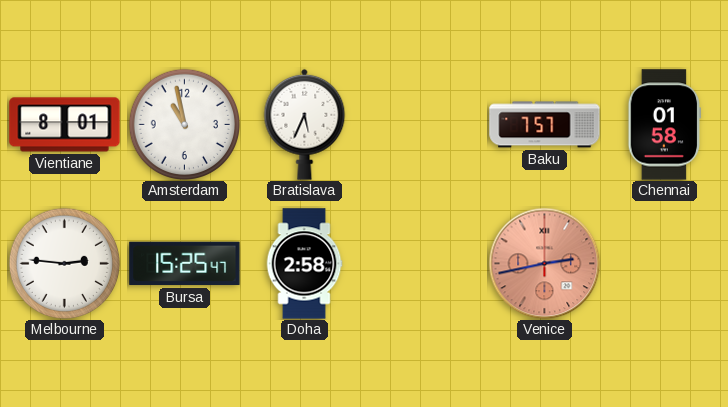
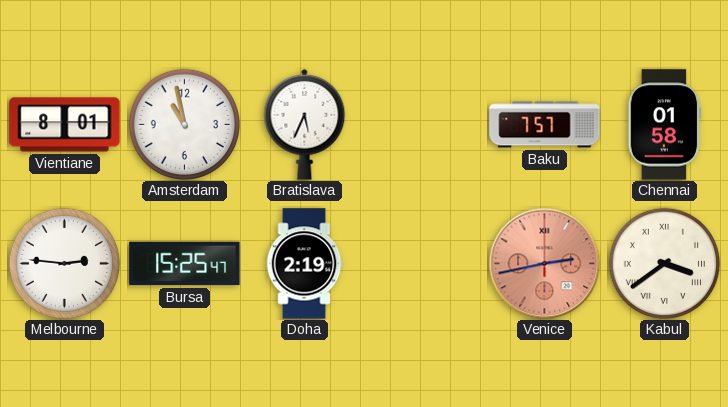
Doha: 2:58 -> 2:19
Kabul: none -> 3:39
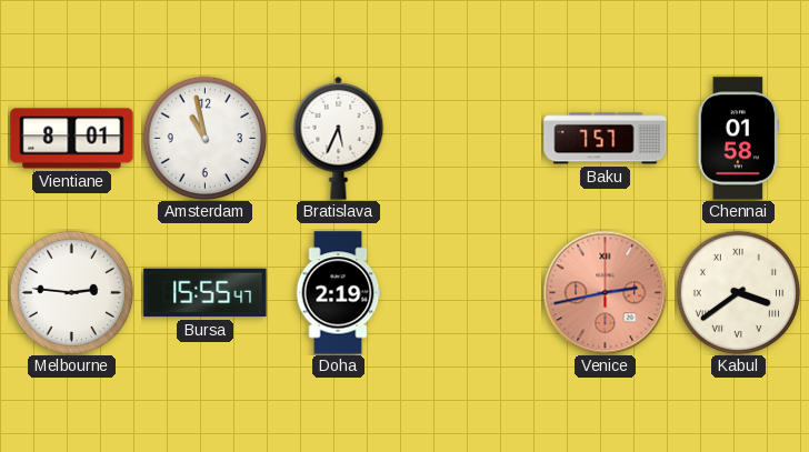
Bursa: 15:25 -> 15:55
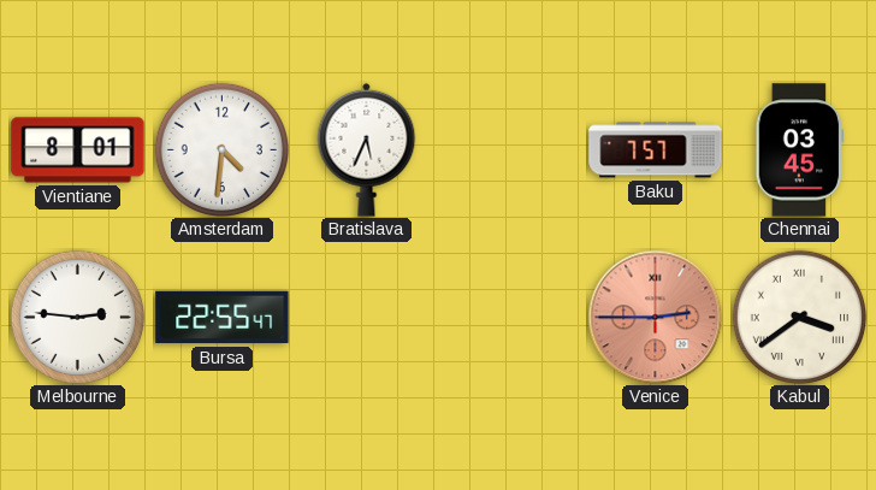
Amsterdam: 10:58 -> 4:31
Chennai: 01:58 -> 03:45
Bursa: 15:55 -> 22:55
Doha: 2:19 -> none
Venice: 2:43 -> 2:45
